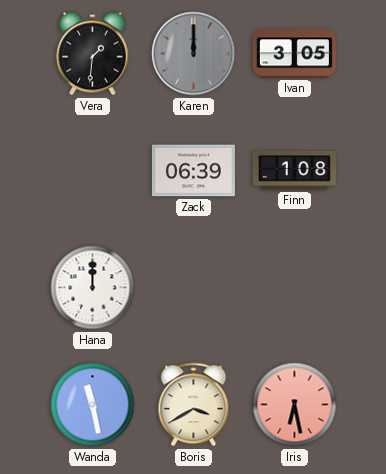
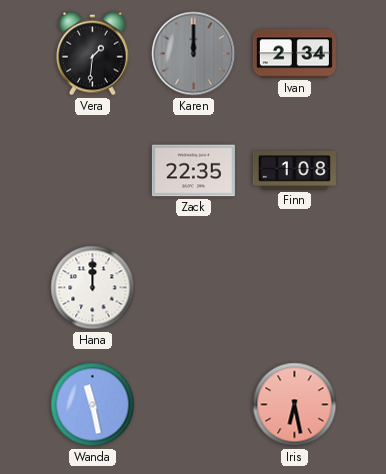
Ivan: 3:05 -> 2:34
Zack: 06:39 -> 22:35
Boris: 3:40 -> none
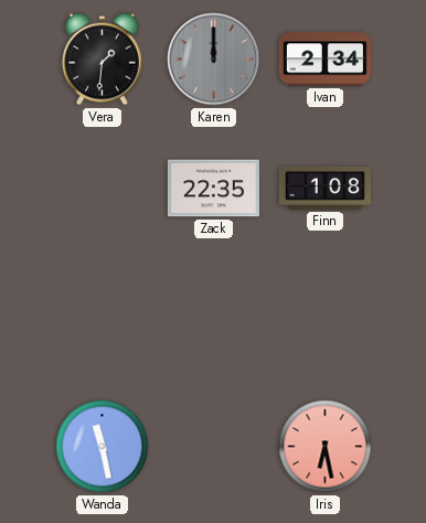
Hana: 12:00 -> none
